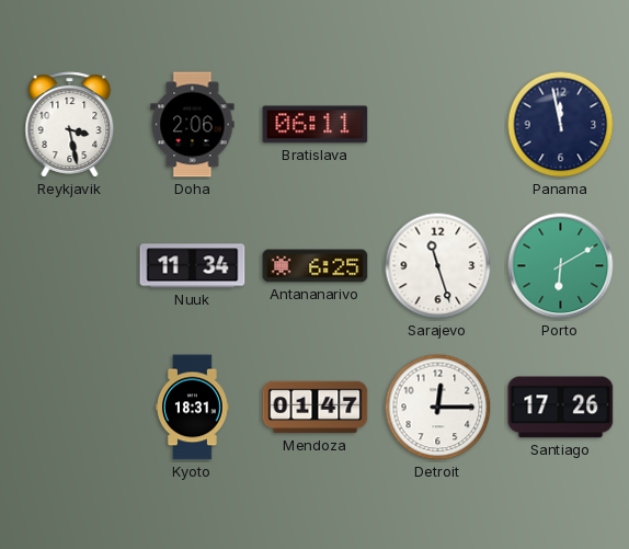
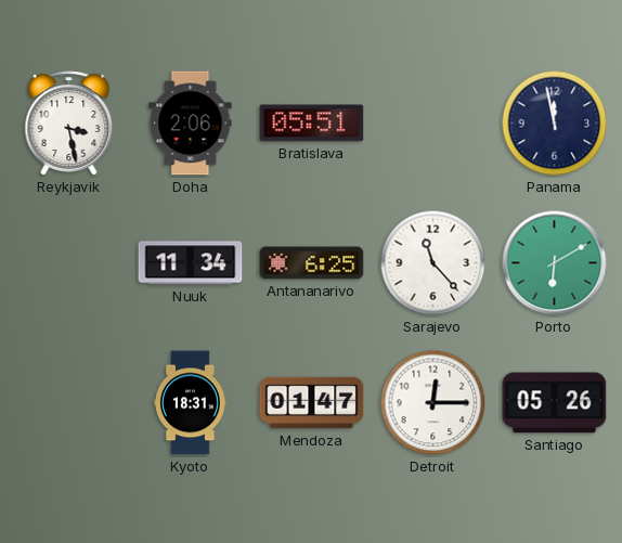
Bratislava: 06:11 -> 05:51
Sarajevo: 11:27 -> 11:23
Santiago: 17:26 -> 05:26
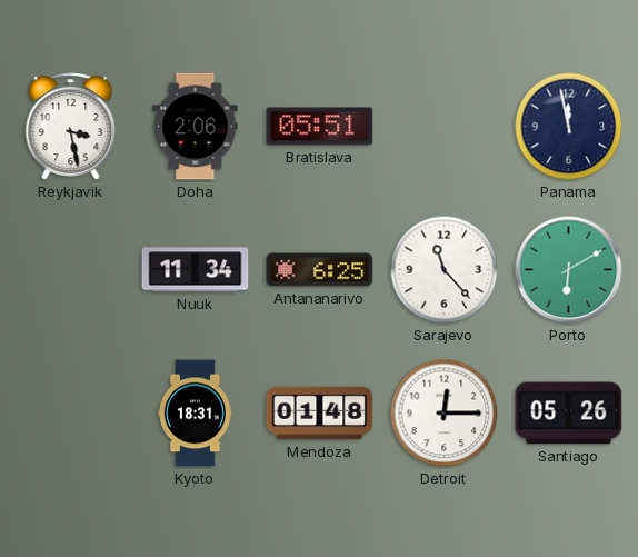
Mendoza: 01:47 -> 01:48
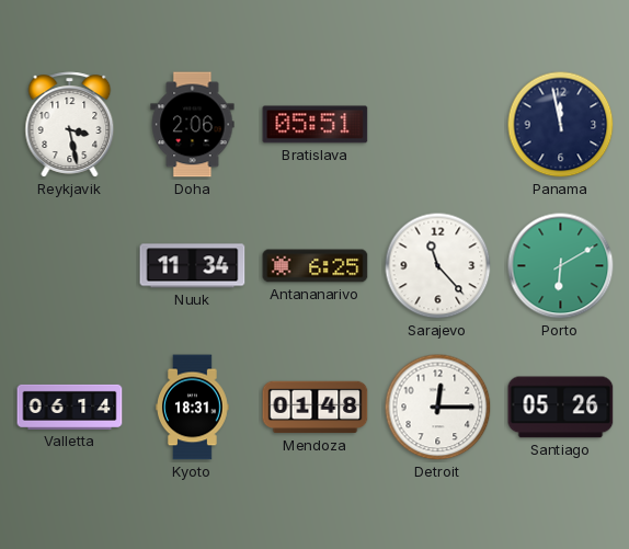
Valletta: none -> 06:14
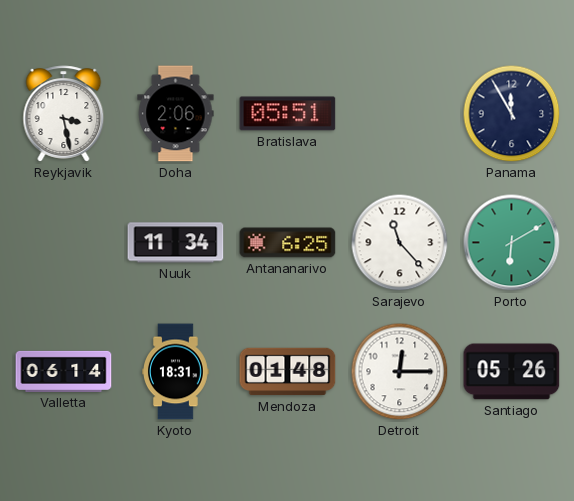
Panama: 11:58 -> 11:55
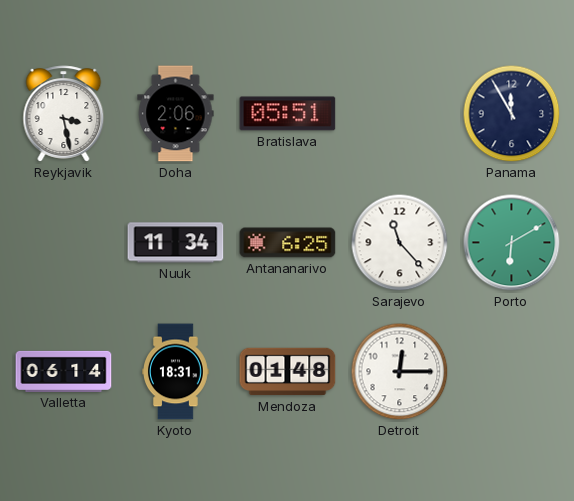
Santiago: 05:26 -> none
